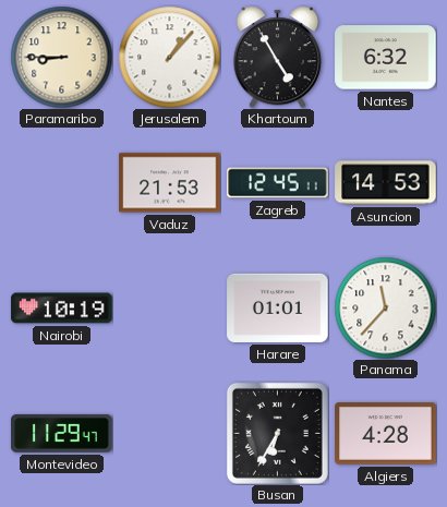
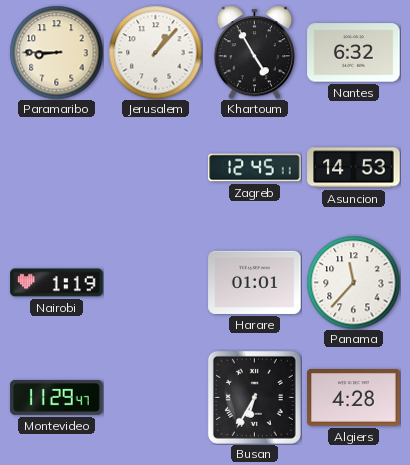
Vaduz: 21:53 -> none
Nairobi: 10:19 -> 1:19
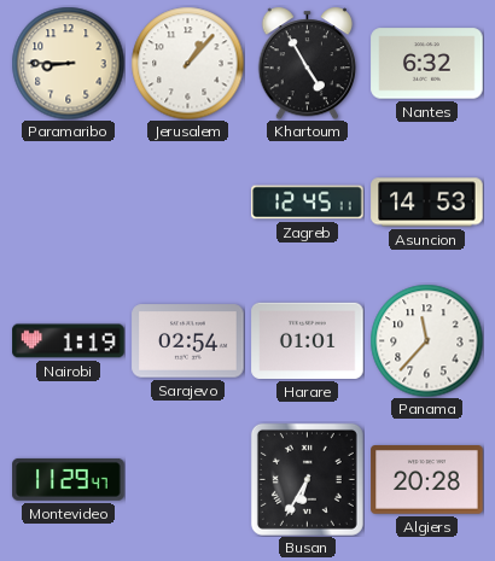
Sarajevo: none -> 02:54
Algiers: 4:28 -> 20:28
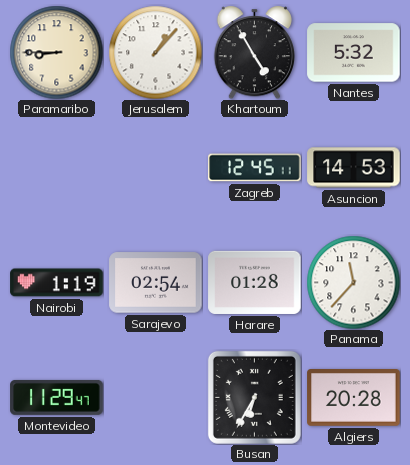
Nantes: 6:32 -> 5:32
Harare: 01:01 -> 01:28
